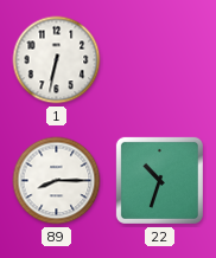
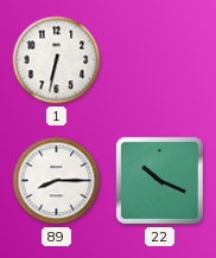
22: 10:33 -> 10:19
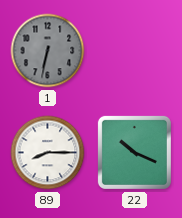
1 dial: white -> grey
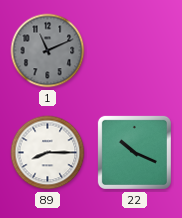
1: 6:32 -> 11:11
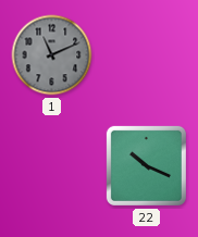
89: 8:15 -> none
